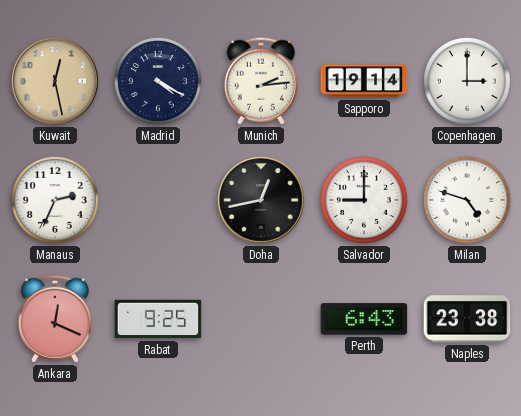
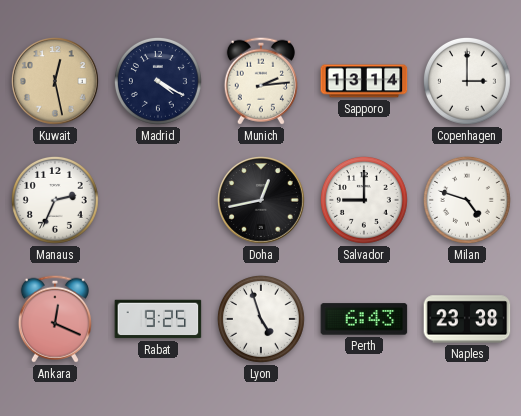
Sapporo: 19:14 -> 13:14
Lyon: none -> 4:57
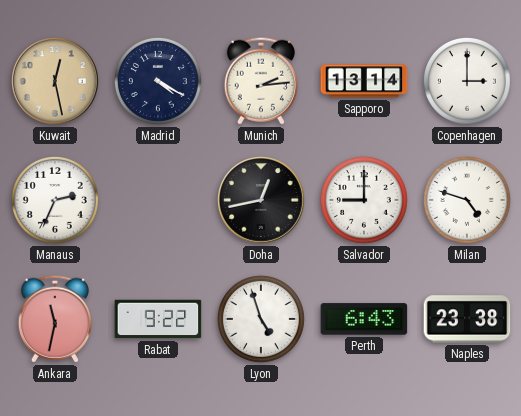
Ankara: 12:19 -> 11:32
Rabat: 9:25 -> 9:22
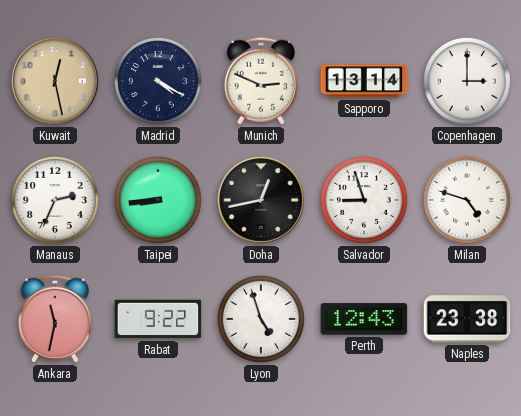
Munich: 2:14 -> 2:49
Taipei: none -> 8:44
Salvador: 9:00 -> 8:57
Perth: 6:43 -> 12:43
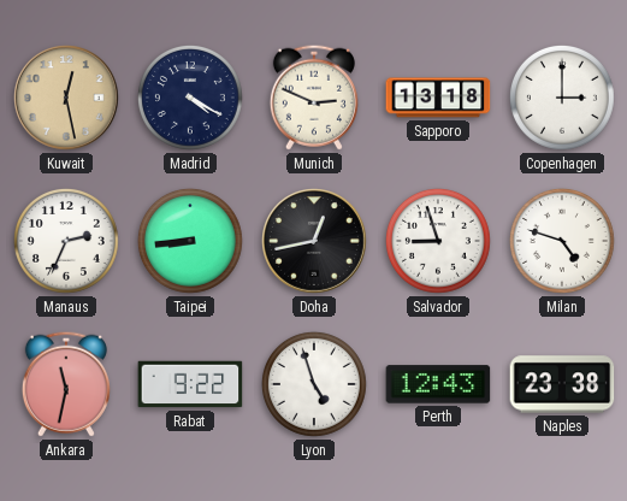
Sapporo: 13:14 -> 13:18
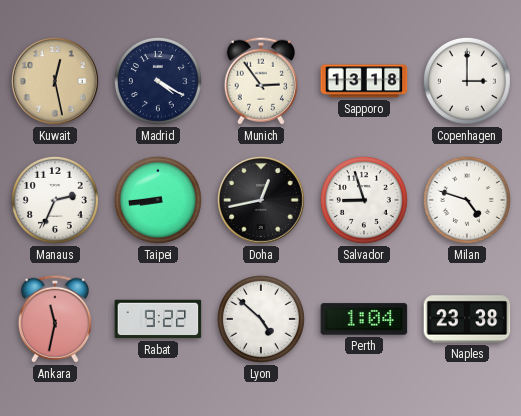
Munich: 2:49 -> 2:54
Lyon: 4:57 -> 4:52
Perth: 12:43 -> 1:04
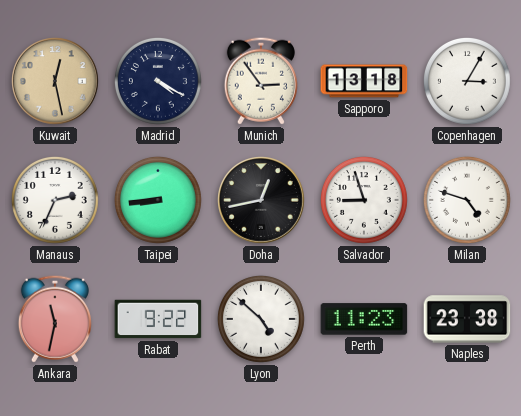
Copenhagen: 3:00 -> 3:05
Perth: 1:04 -> 11:23
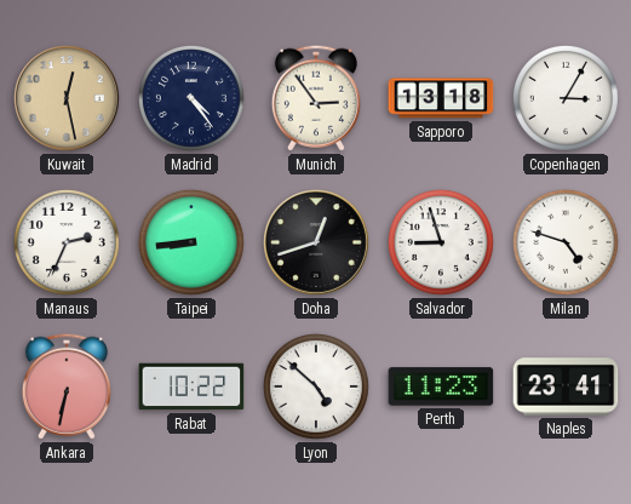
Madrid: 4:20 -> 4:24
Doha: 12:43 -> 12:42
Ankara: 11:32 -> 6:32
Rabat: 9:22 -> 10:22
Naples: 23:38 -> 23:41
